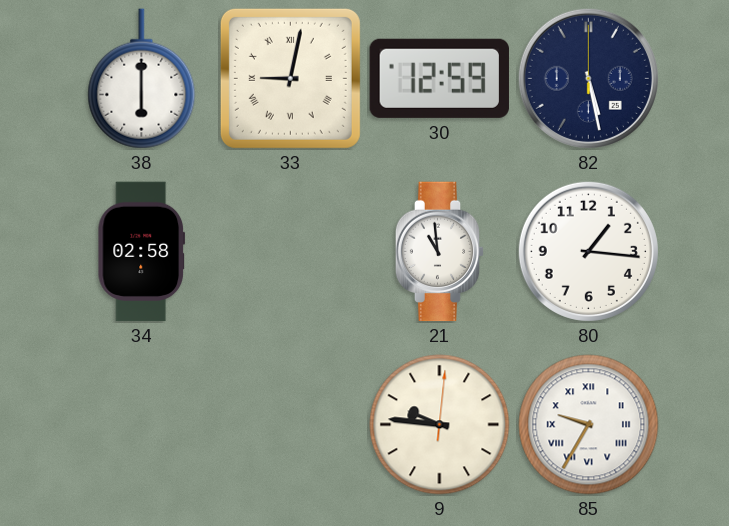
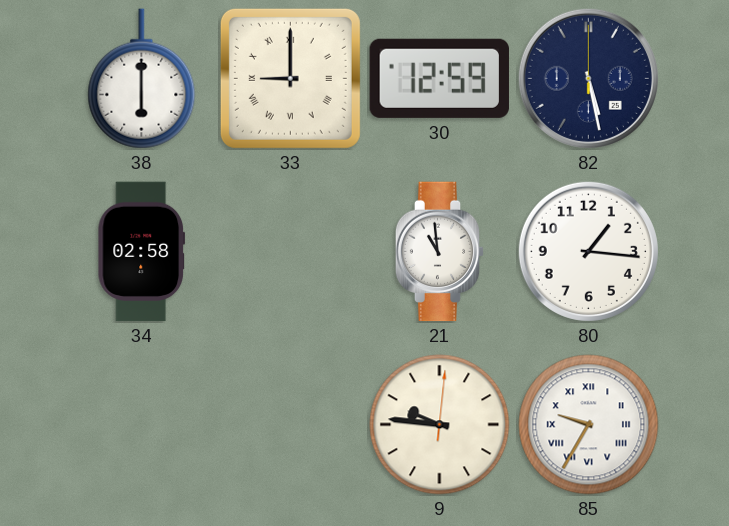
33: 9:02 -> 9:00
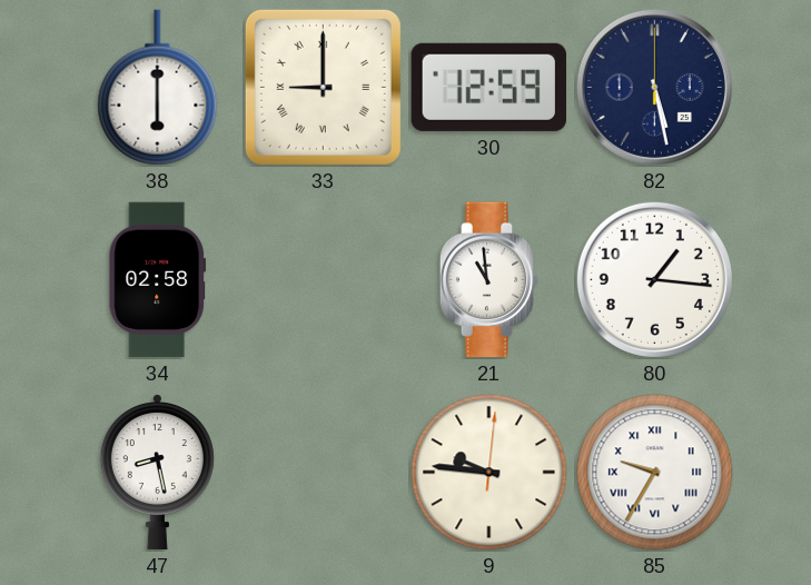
47: none -> 8:28
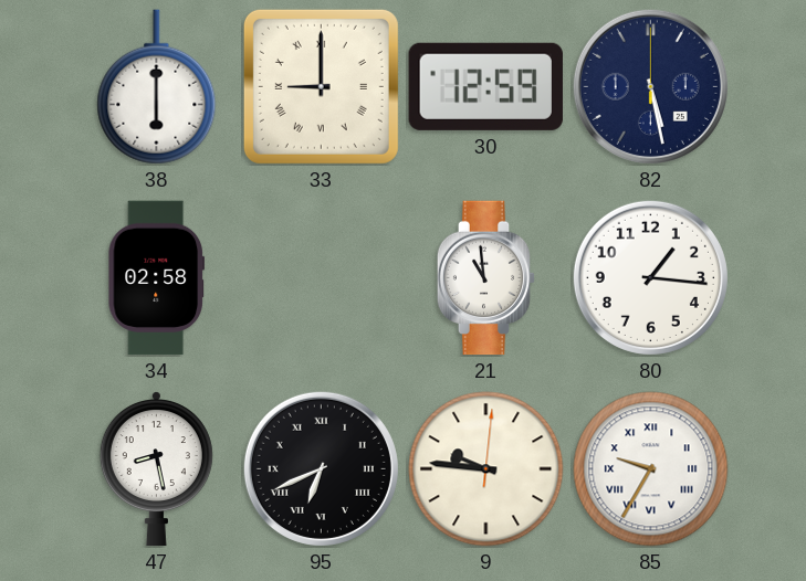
95: none -> 6:41
